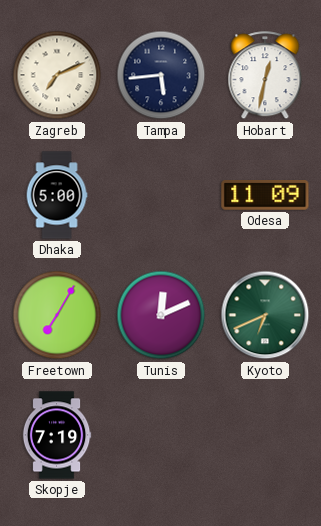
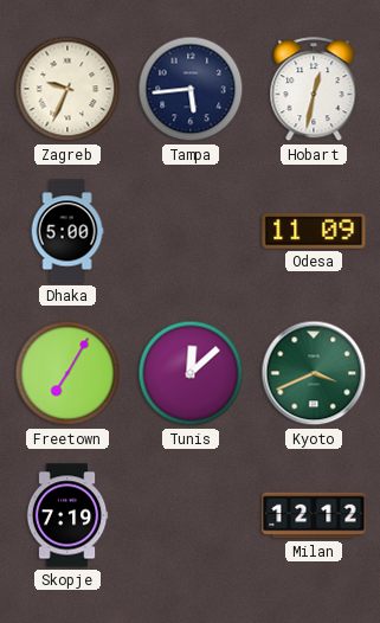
Zagreb: 7:11 -> 9:34
Tunis: 12:11 -> 12:08
Kyoto: 6:41 -> 3:41
Milan: none -> 12:12
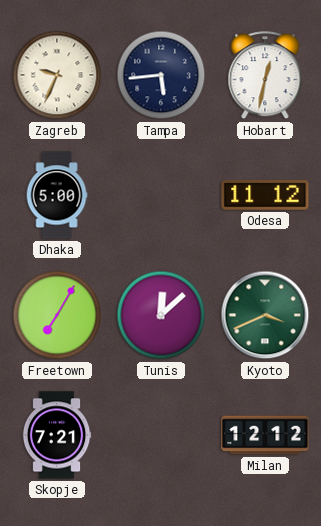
Odesa: 11:09 -> 11:12
Skopje: 7:19 -> 7:21
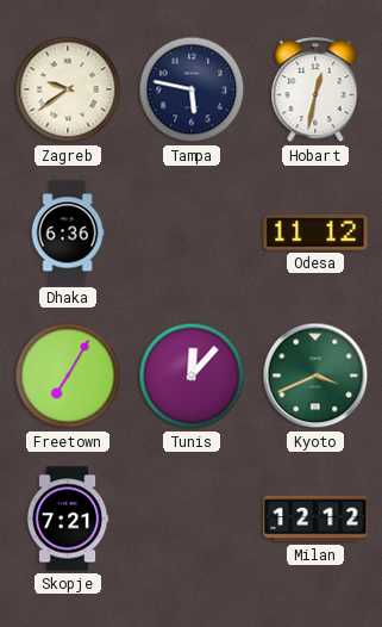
Zagreb: 9:34 -> 9:39
Tampa: 5:44 -> 5:47
Dhaka: 5:00 -> 6:36
Tunis: 12:08 -> 12:07
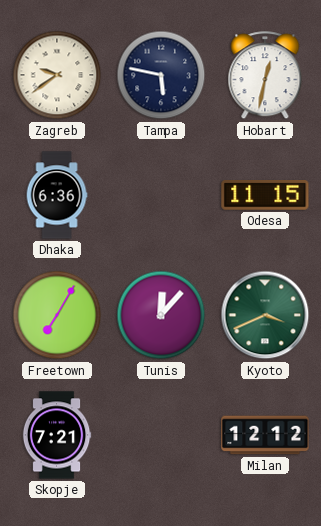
Odesa: 11:12 -> 11:15
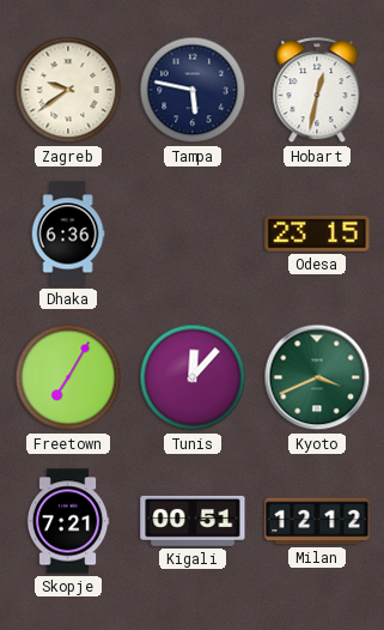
Odesa: 11:15 -> 23:15
Kigali: none -> 00:51
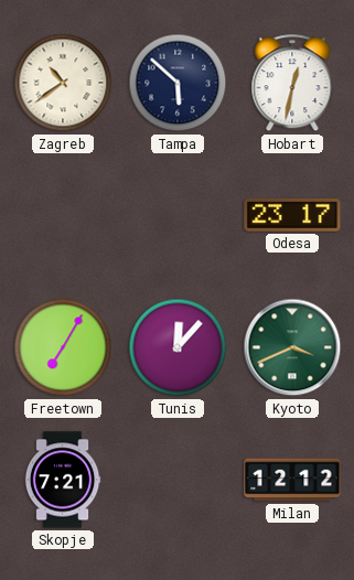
Zagreb: 9:39 -> 10:39
Tampa: 5:47 -> 5:52
Dhaka: 6:36 -> none
Odesa: 23:15 -> 23:17
Kigali: 00:51 -> none
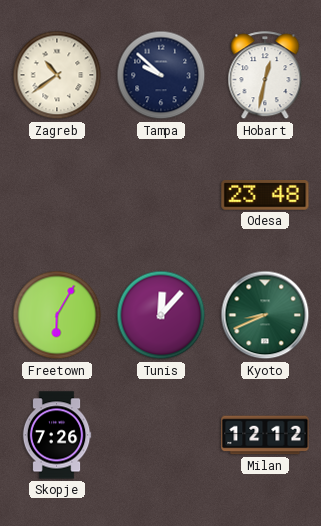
Tampa: 5:52 -> 9:52
Odesa: 23:17 -> 23:48
Freetown: 7:05 -> 6:05
Kyoto: 3:41 -> 8:41
Skopje: 7:21 -> 7:26
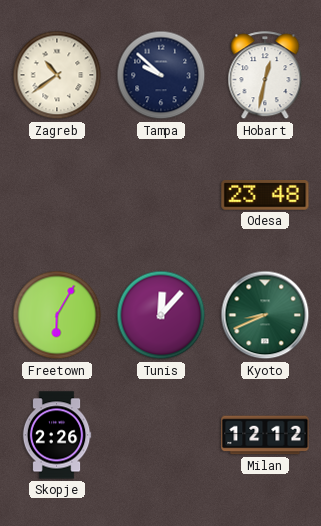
Skopje: 7:26 -> 2:26
